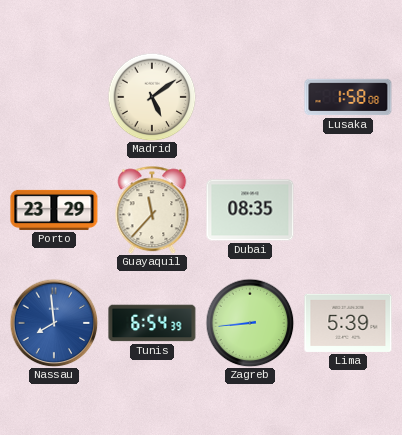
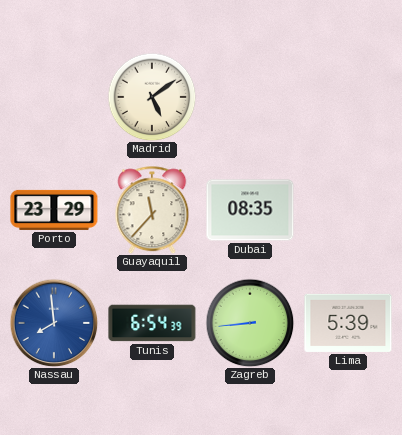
Lusaka: 1:58 -> none
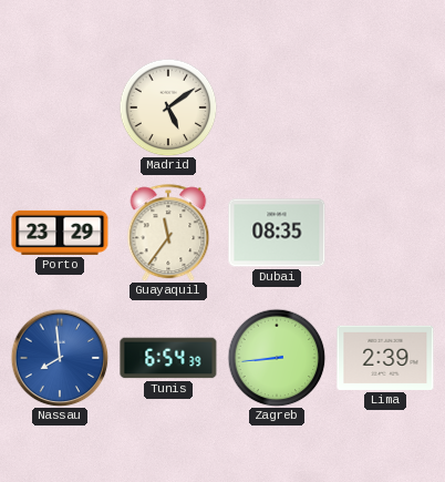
Guayaquil: 11:37 -> 11:36
Lima: 5:39 -> 2:39
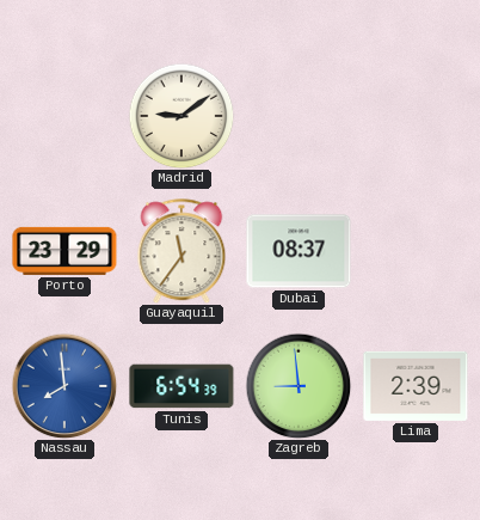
Madrid: 5:09 -> 9:09
Dubai: 08:35 -> 08:37
Zagreb: 8:44 -> 8:59
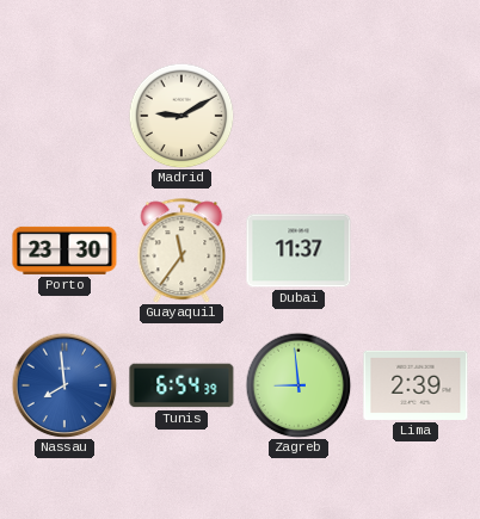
Madrid: 9:09 -> 9:10
Porto: 23:29 -> 23:30
Dubai: 08:37 -> 11:37
